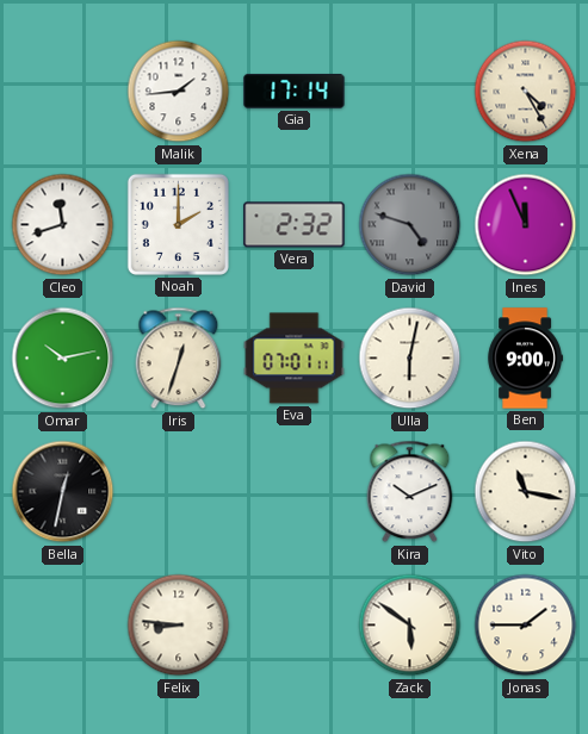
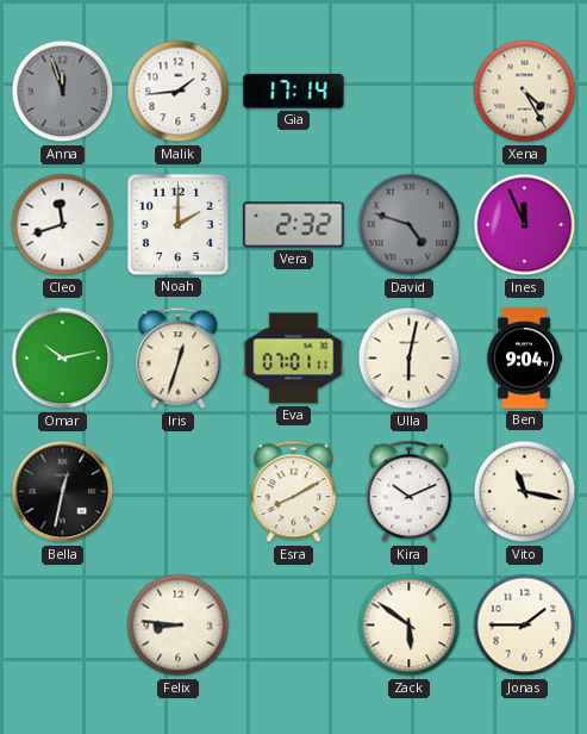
Anna: none -> 11:57
Ben: 9:00 -> 9:04
Esra: none -> 8:10
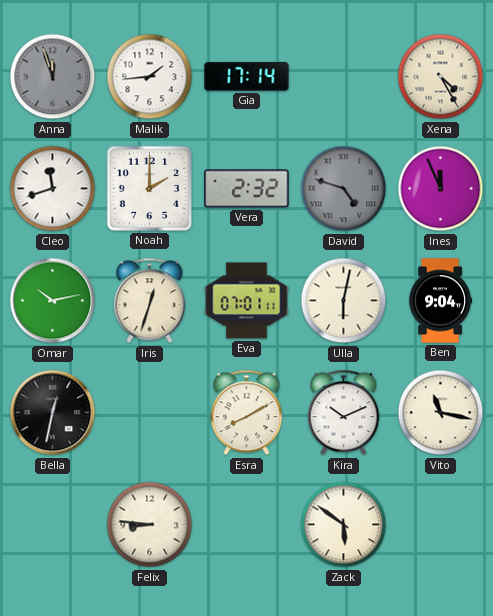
Jonas: 1:45 -> none
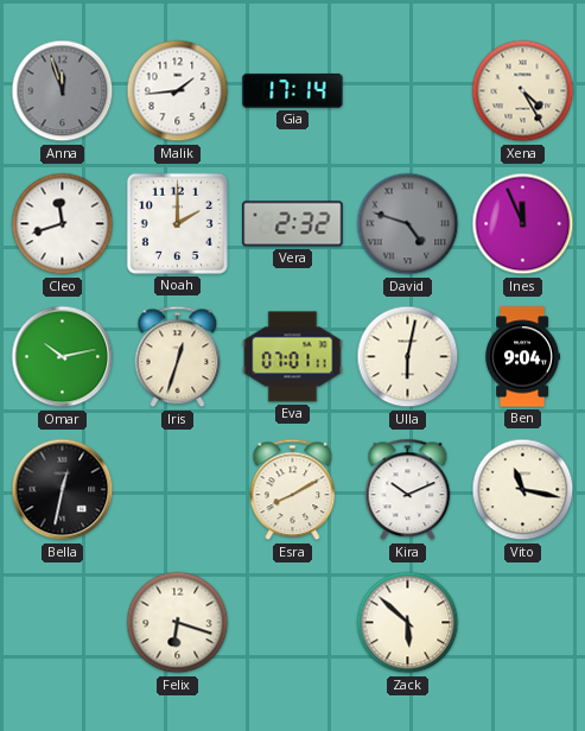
Felix: 8:46 -> 6:18
Zack: 5:51 -> 5:52
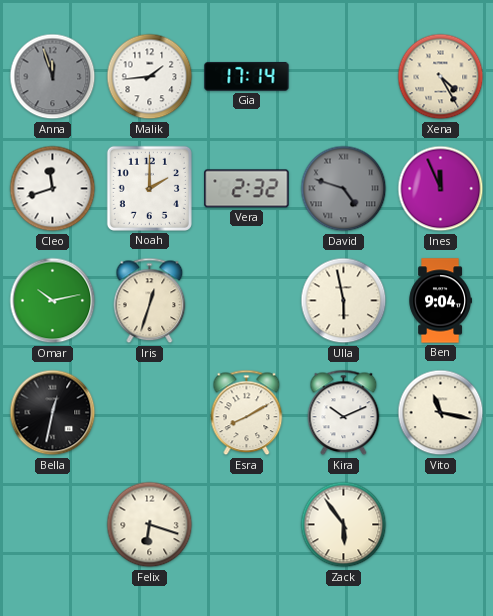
Eva: 07:01 -> none
Ulla: 6:02 -> 5:58
Zack: 5:52 -> 5:54
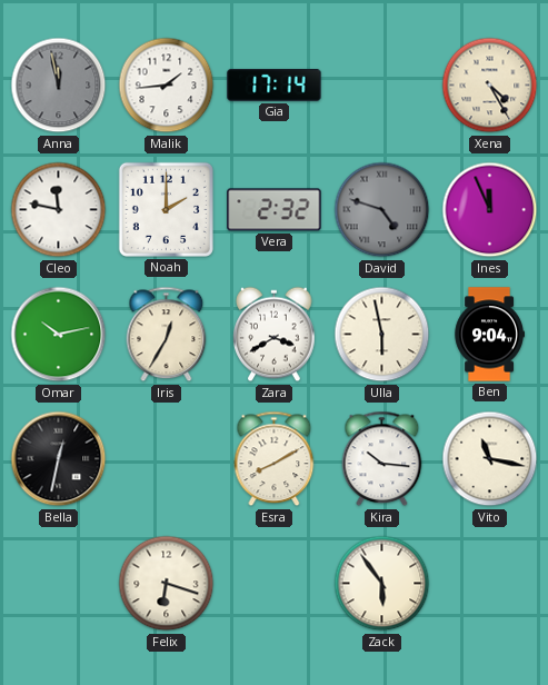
Anna: 11:57 -> 11:58
Cleo: 11:42 -> 11:47
Iris: 12:33 -> 12:35
Zara: none -> 3:40
Kira: 10:11 -> 10:16
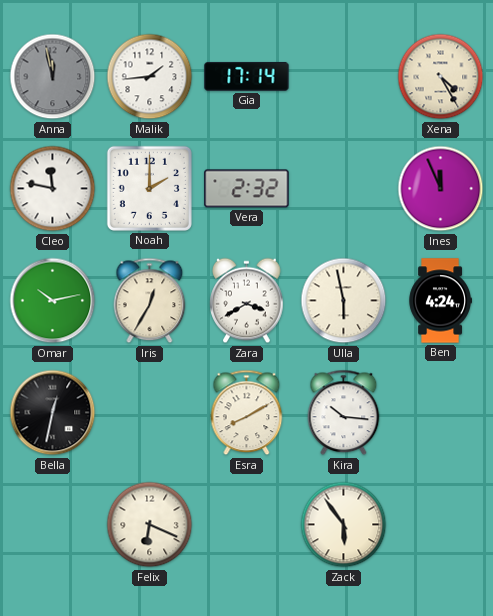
David: 4:48 -> none
Ben: 9:04 -> 4:24
Vito: 11:17 -> none
Felix: 6:18 -> 6:19
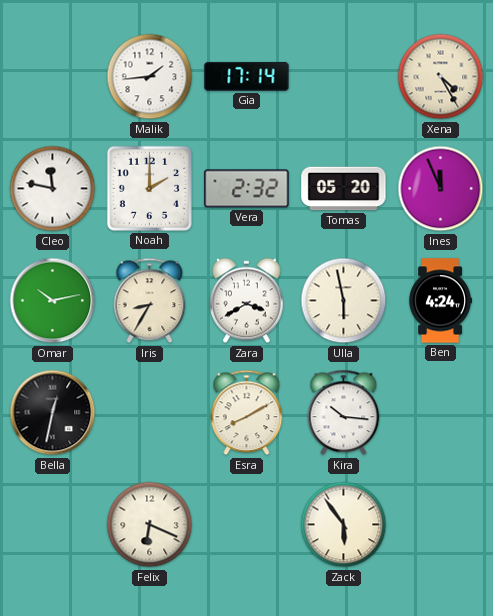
Anna: 11:58 -> none
Tomas: none -> 05:20
Iris: 12:35 -> 8:35
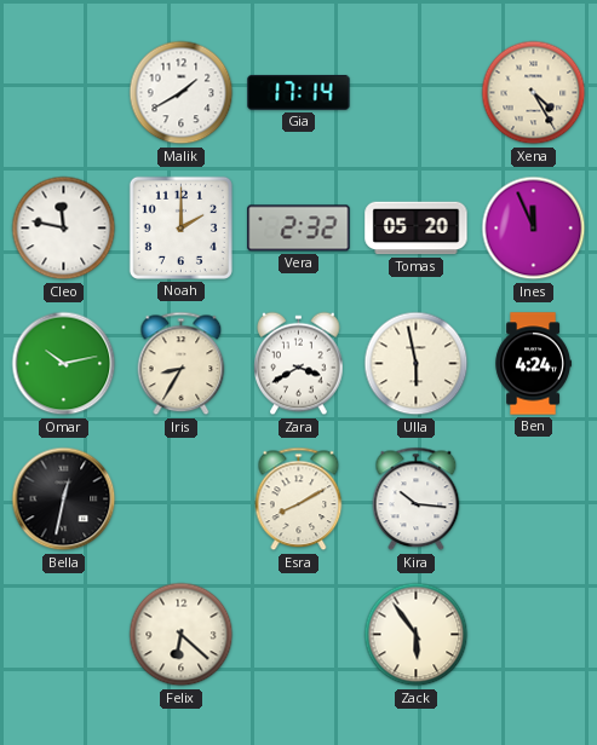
Malik: 1:44 -> 1:40
Felix: 6:19 -> 6:22
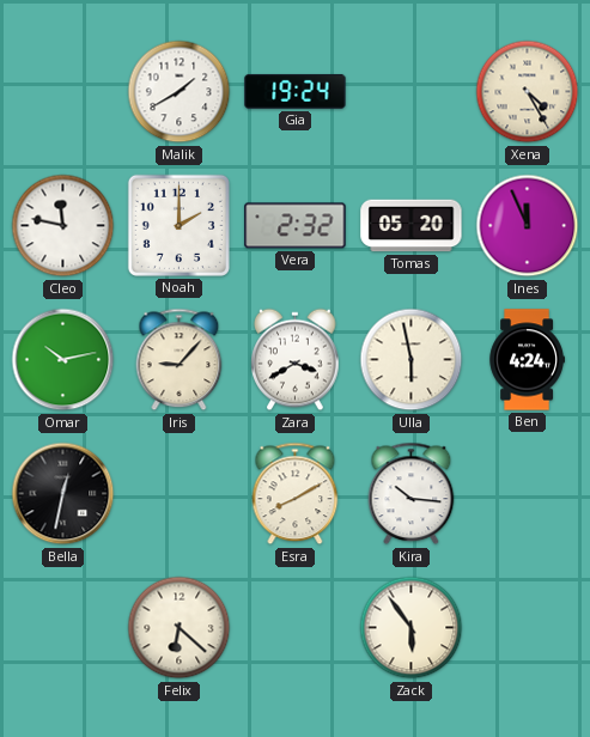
Gia: 17:14 -> 19:24
Iris: 8:35 -> 9:07
